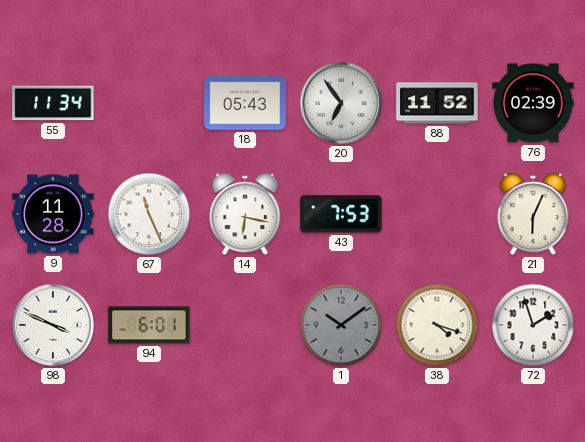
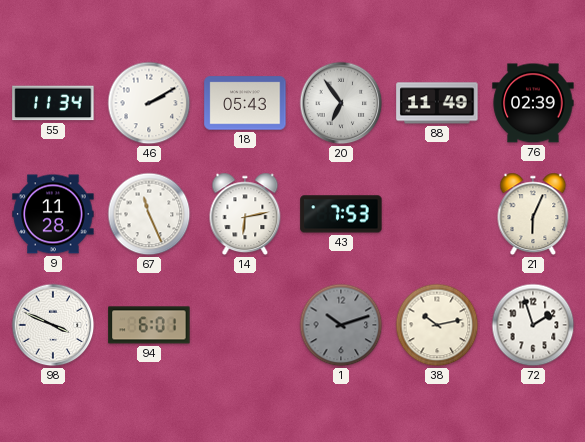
46: none -> 2:10
88: 11:52 -> 11:49
14: 6:17 -> 6:13
1: 10:09 -> 10:12
38: 4:18 -> 10:13
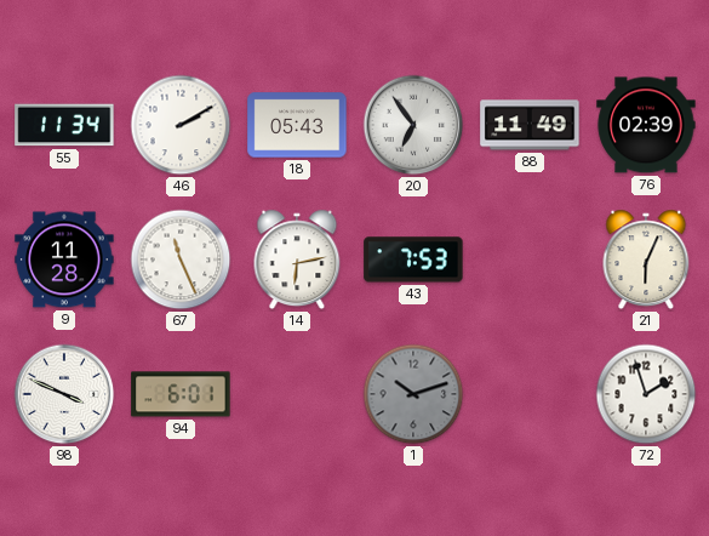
38: 10:13 -> none
